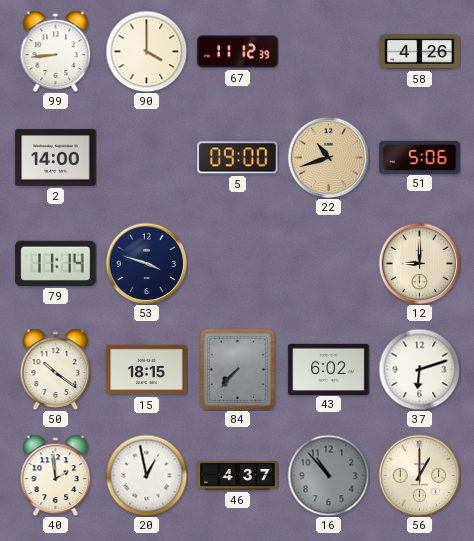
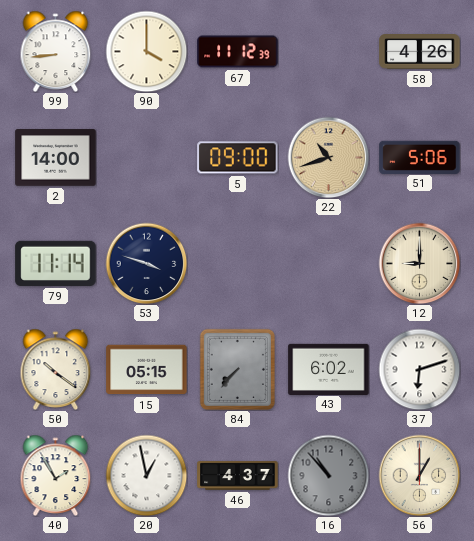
15: 18:15 -> 05:15
40: 1:59 -> 1:55
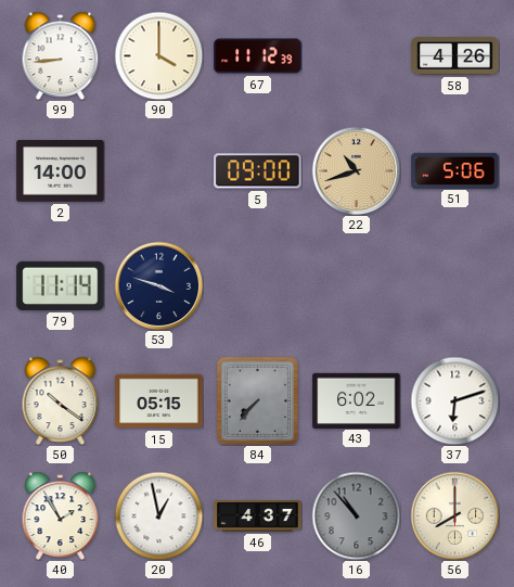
12: 9:00 -> none
56: 1:00 -> 8:00
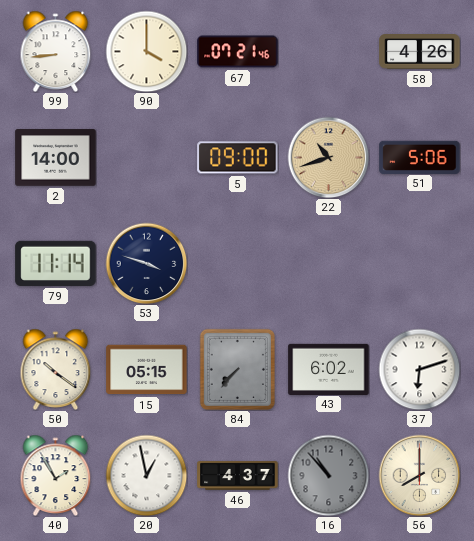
67: 11:12 -> 07:21
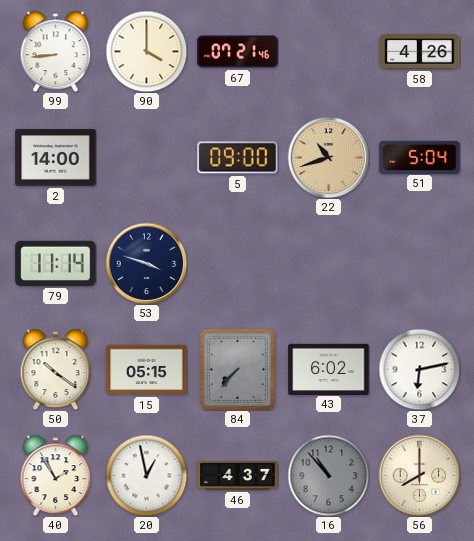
51: 5:06 -> 5:04
37: 6:12 -> 6:13
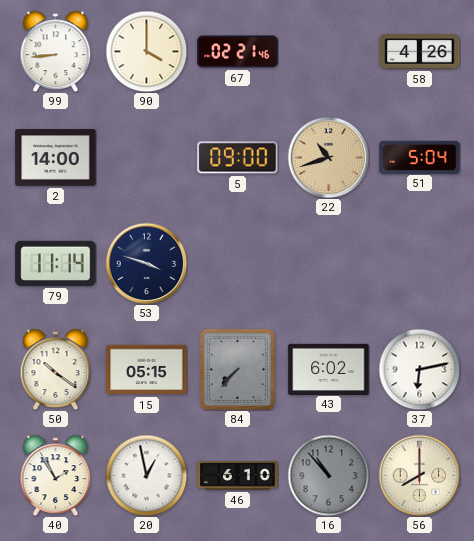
67: 07:21 -> 02:21
46: 4:37 -> 6:10
